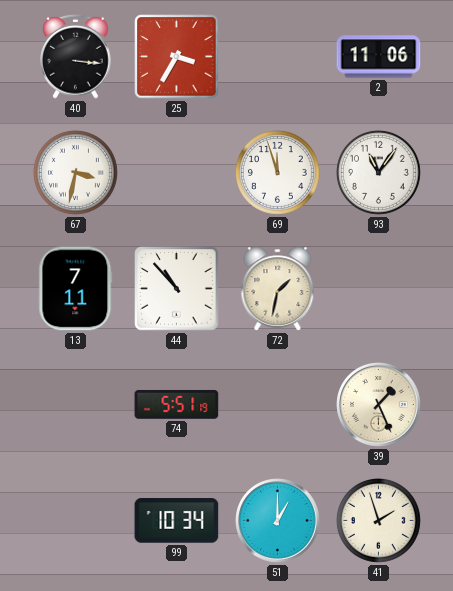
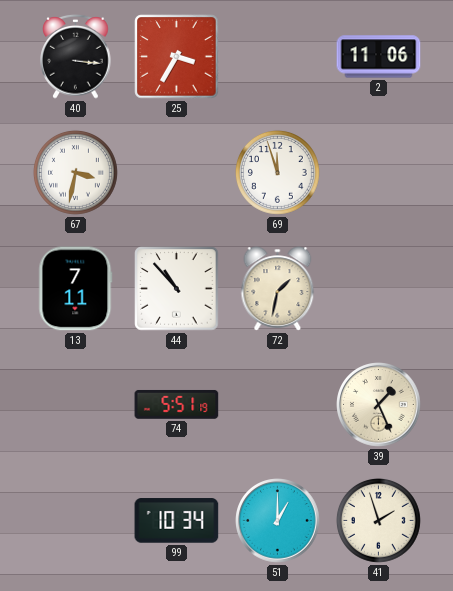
93: 11:06 -> none
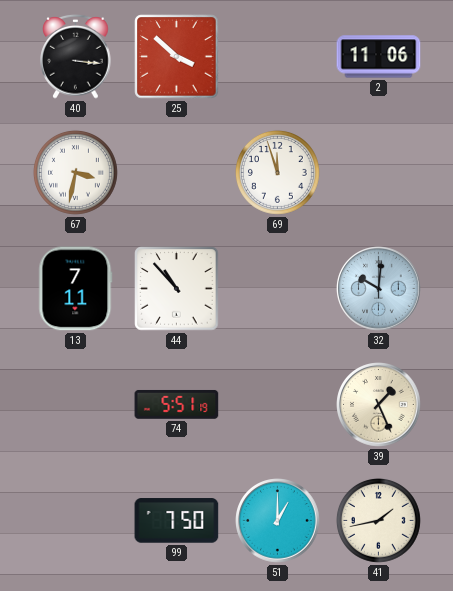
25: 3:35 -> 3:52
72: 1:32 -> none
32: none -> 10:01
99: 10:34 -> 7:50
41: 1:57 -> 1:43
